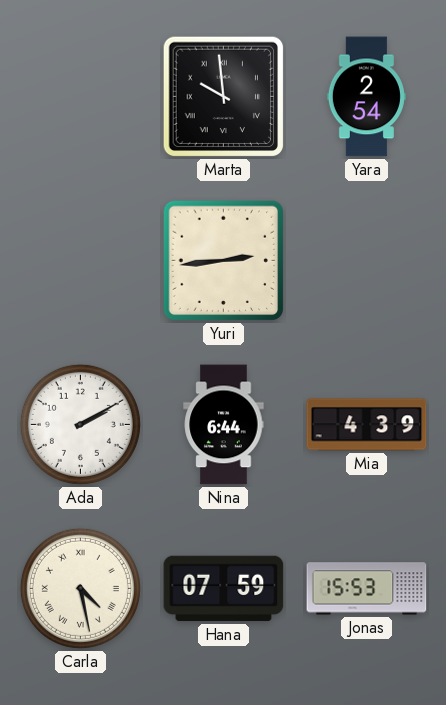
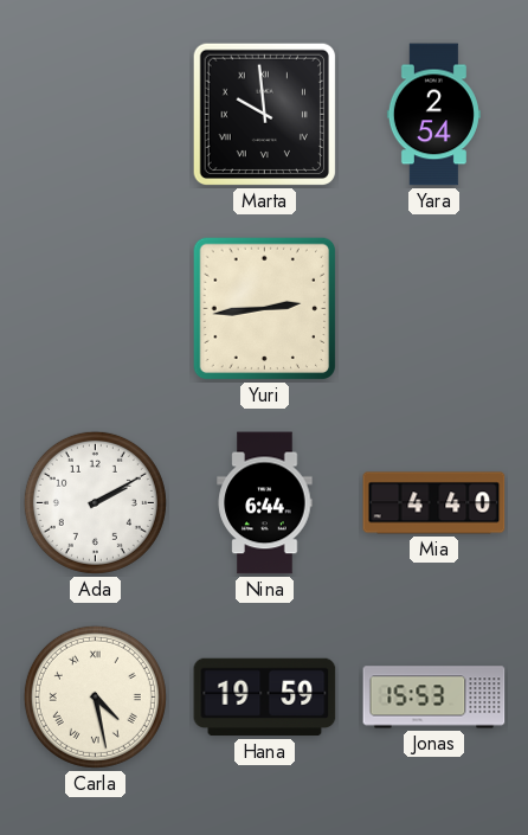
Mia: 4:39 -> 4:40
Hana: 07:59 -> 19:59
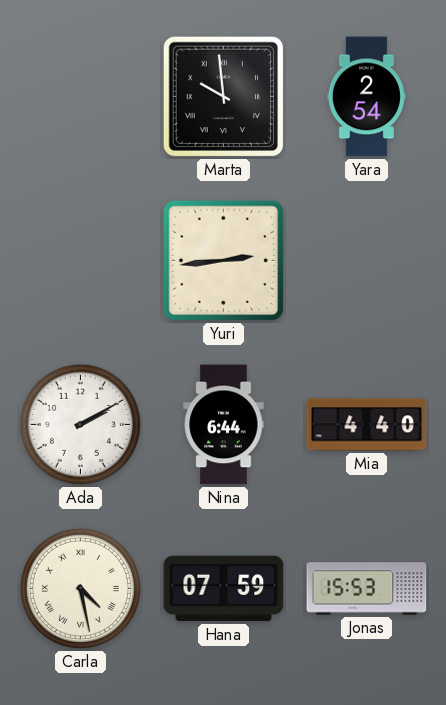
Hana: 19:59 -> 07:59
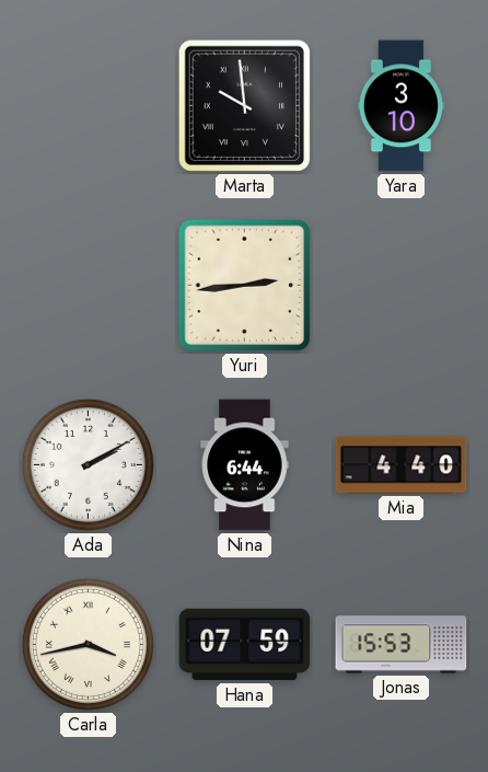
Yara: 2:54 -> 3:10
Carla: 4:28 -> 3:43
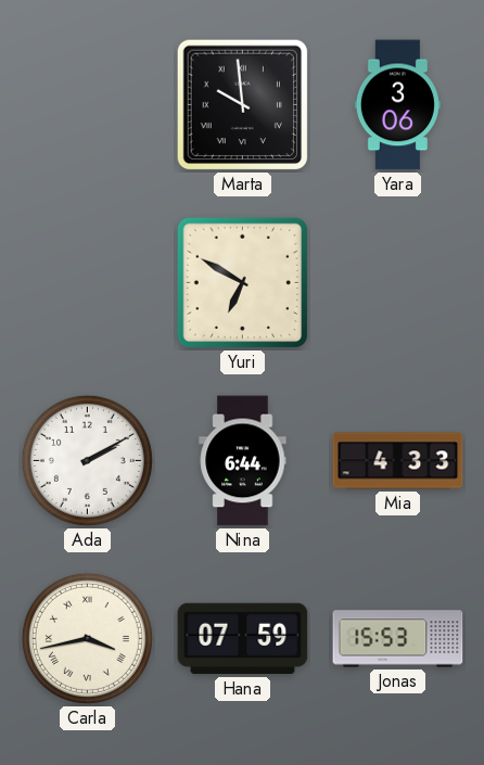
Yara: 3:10 -> 3:06
Yuri: 2:44 -> 6:50
Mia: 4:40 -> 4:33
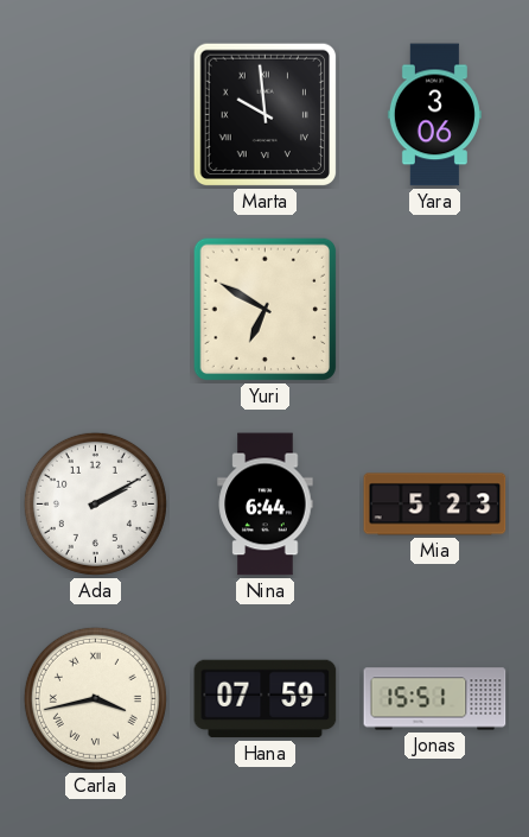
Mia: 4:33 -> 5:23
Jonas: 15:53 -> 15:51
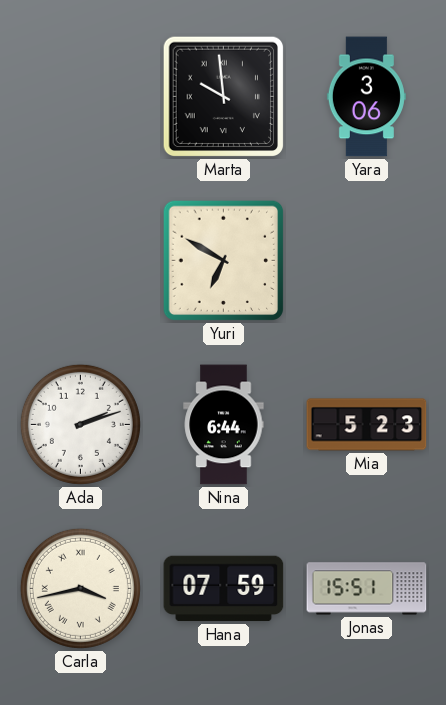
Ada: 2:10 -> 2:12
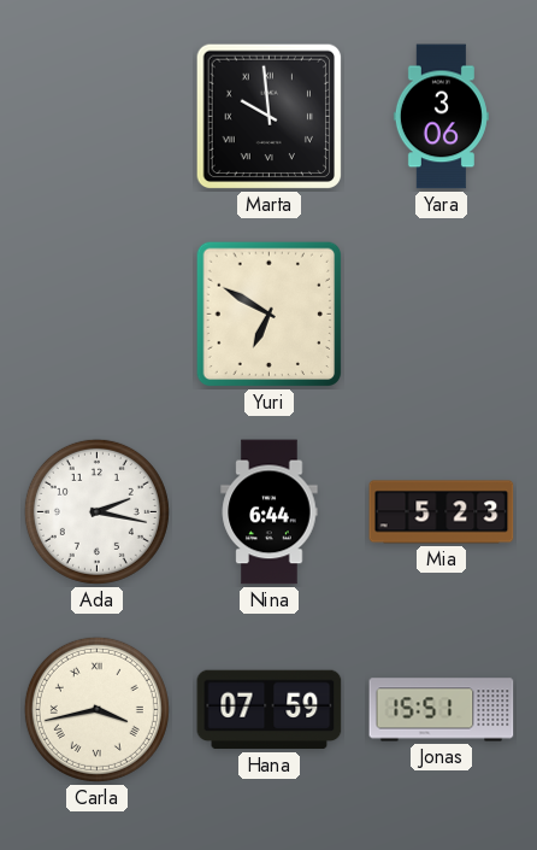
Ada: 2:12 -> 2:17
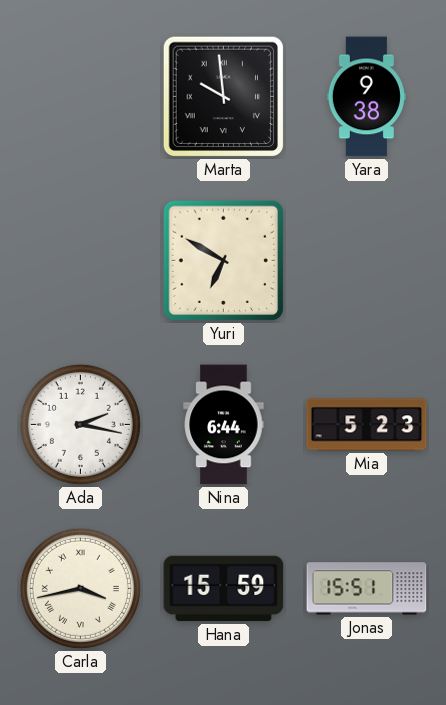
Yara: 3:06 -> 9:38
Hana: 07:59 -> 15:59
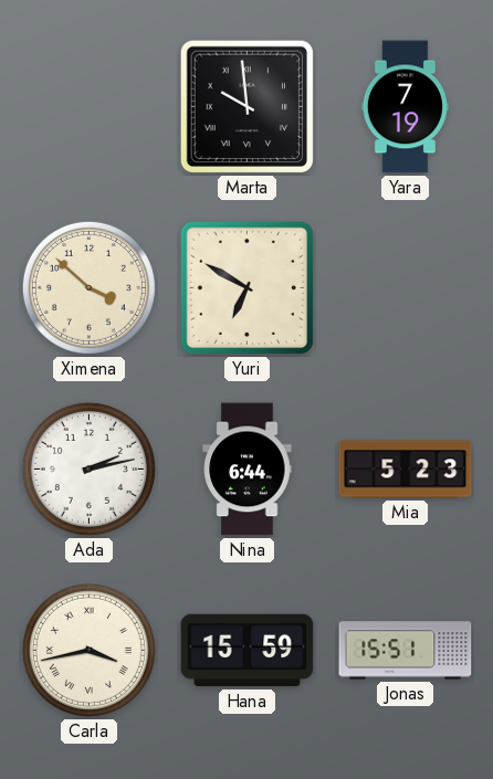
Yara: 9:38 -> 7:19
Ximena: none -> 3:52
Ada: 2:17 -> 2:13
